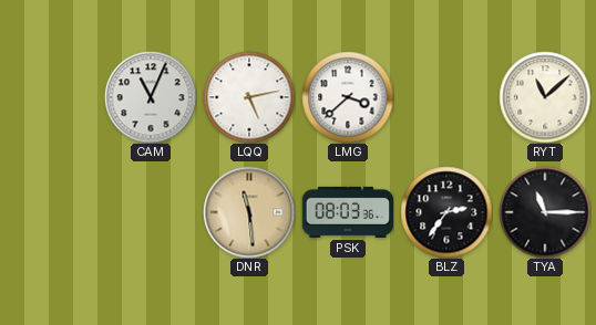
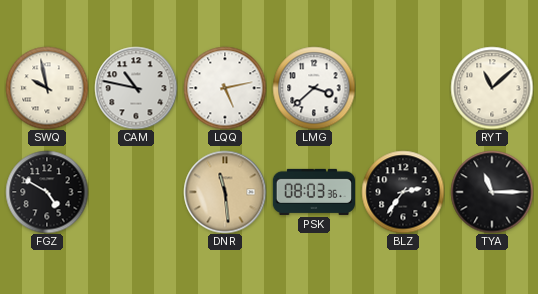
SWQ: none -> 9:58
CAM: 11:04 -> 10:47
FGZ: none -> 4:50
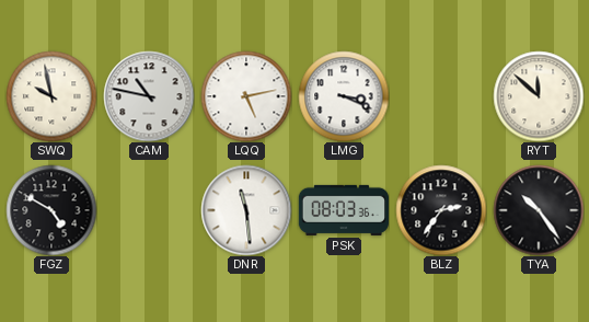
LMG: 3:38 -> 3:19
RYT: 11:08 -> 11:52
DNR dial: champagne -> white
TYA: 11:15 -> 10:24
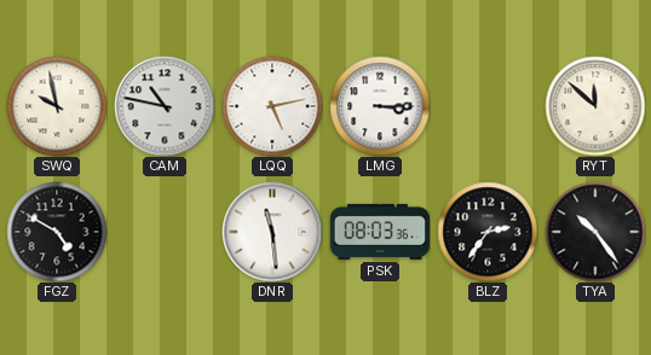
LMG: 3:19 -> 3:15
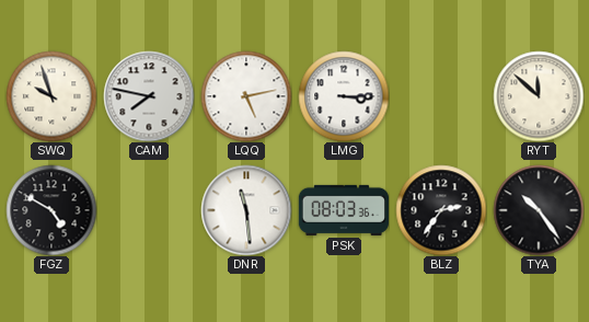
SWQ: 9:58 -> 9:57
CAM: 10:47 -> 7:47
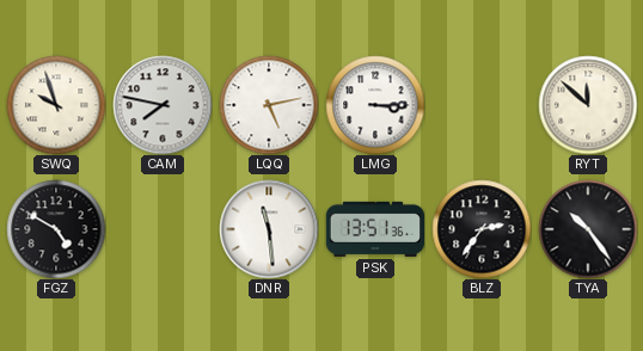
PSK: 08:03 -> 13:51
